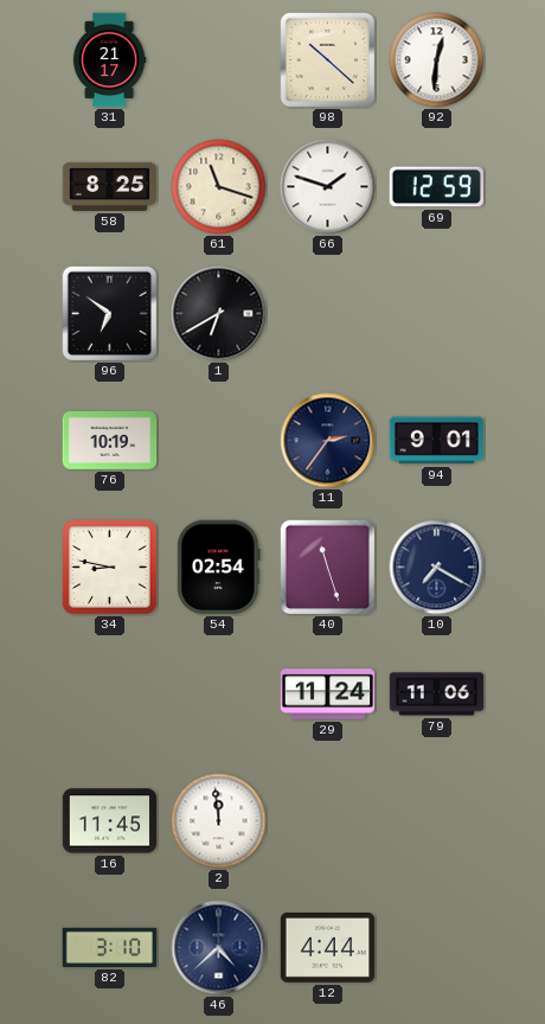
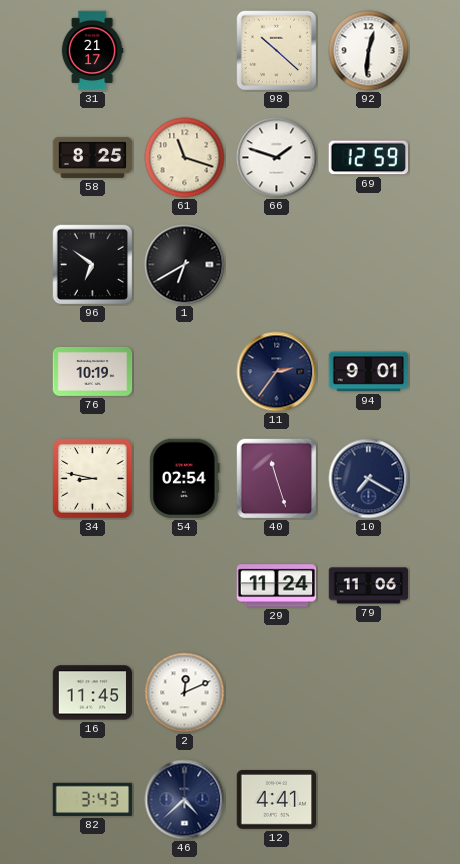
2: 11:59 -> 12:11
82: 3:10 -> 3:43
12: 4:44 -> 4:41
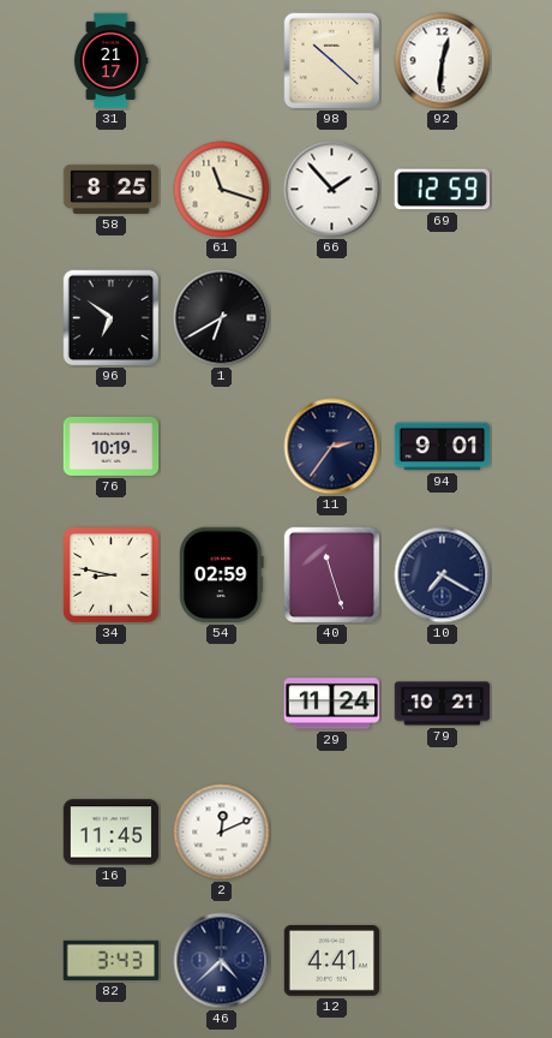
66: 1:48 -> 1:53
54: 02:54 -> 02:59
79: 11:06 -> 10:21
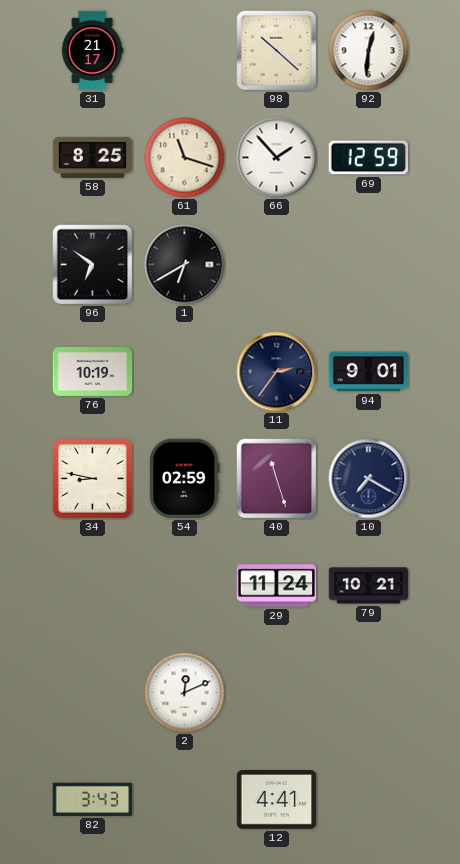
16: 11:45 -> none
46: 4:38 -> none
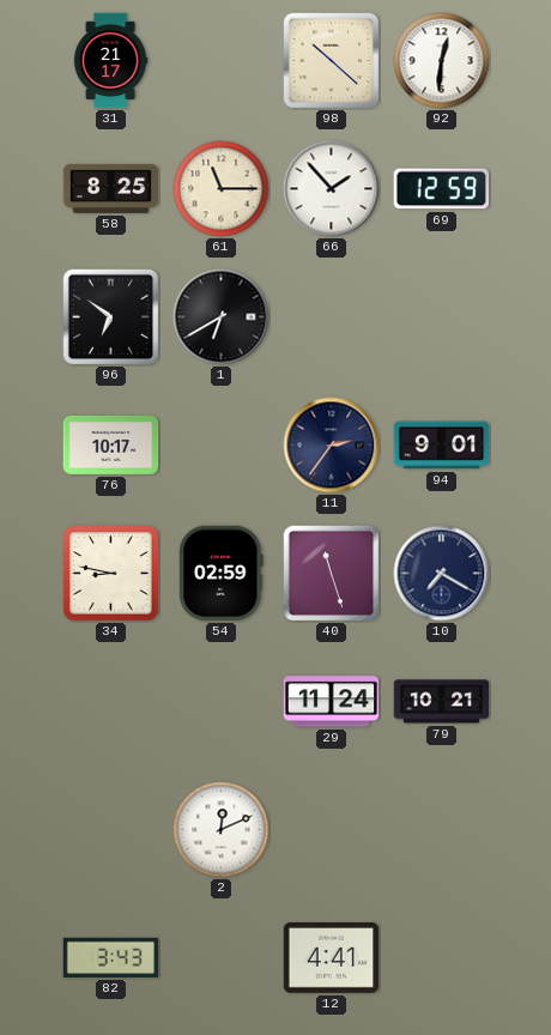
61: 11:18 -> 11:15
76: 10:19 -> 10:17
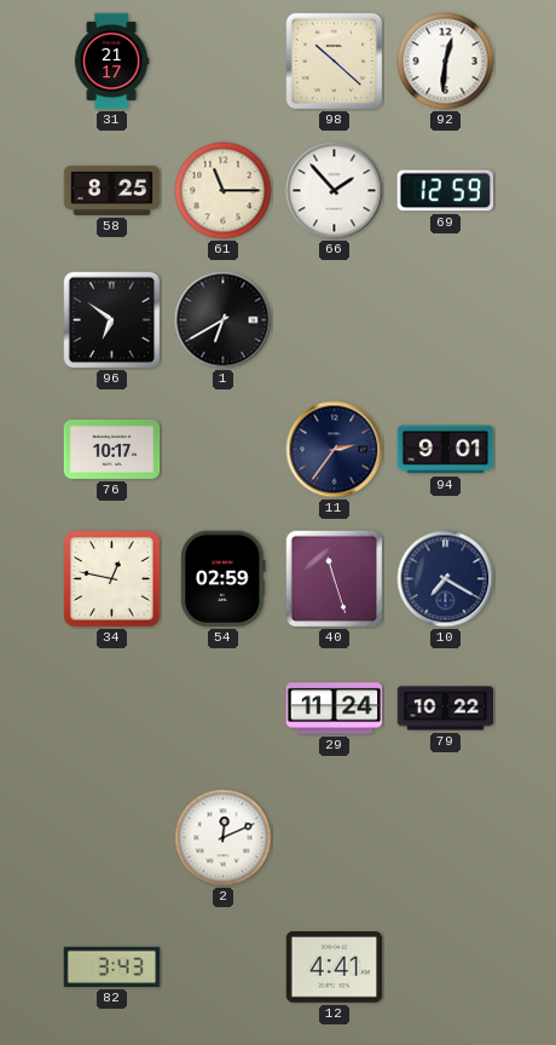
34: 8:47 -> 12:47
79: 10:21 -> 10:22
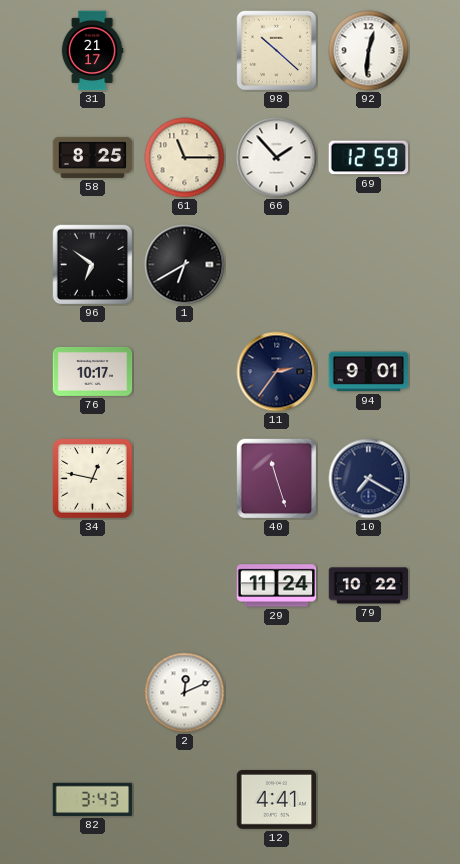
54: 02:59 -> none
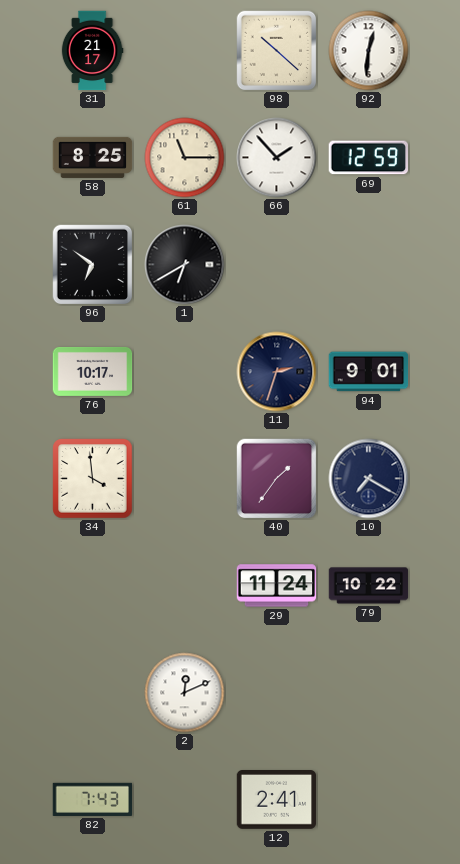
11: 2:36 -> 2:33
34: 12:47 -> 3:59
40: 11:27 -> 1:36
82: 3:43 -> 7:43
12: 4:41 -> 2:41
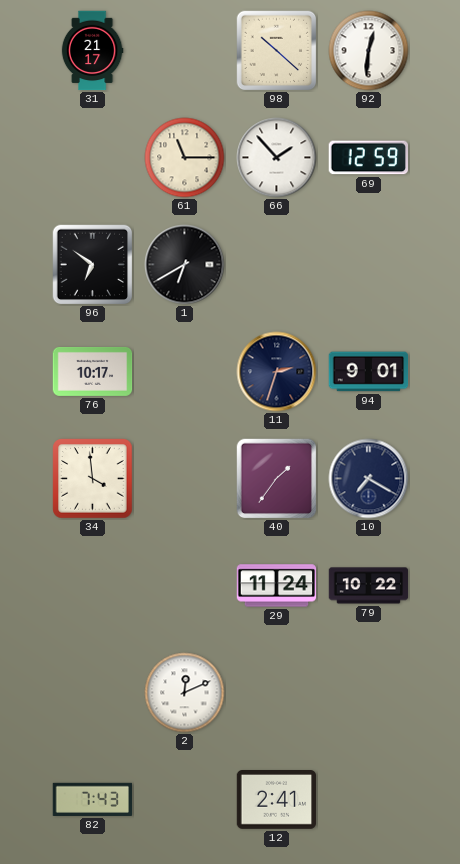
58: 8:25 -> none
